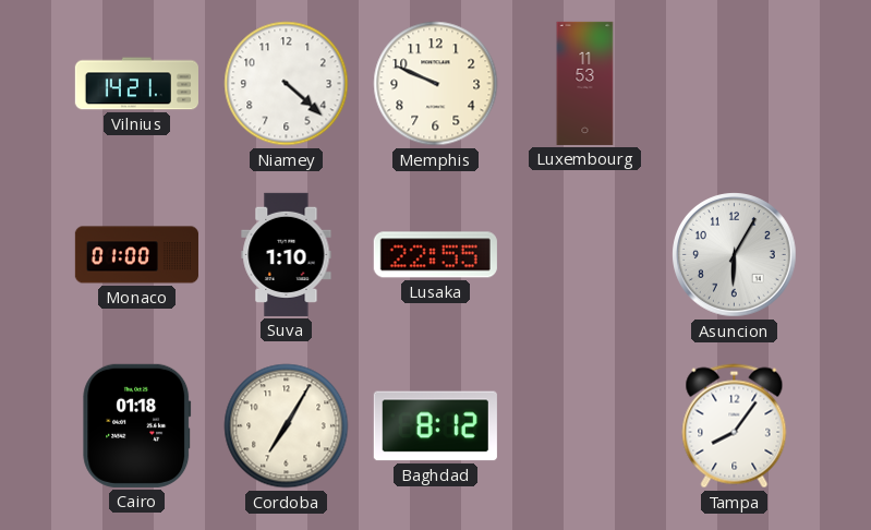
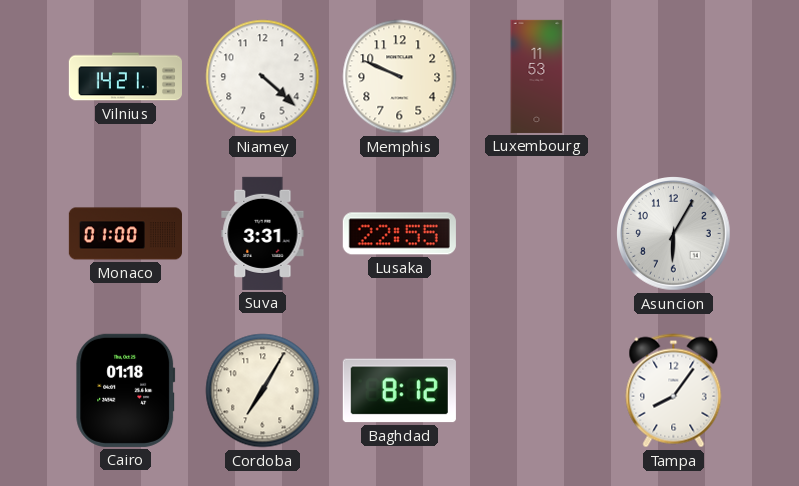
Suva: 1:10 -> 3:31
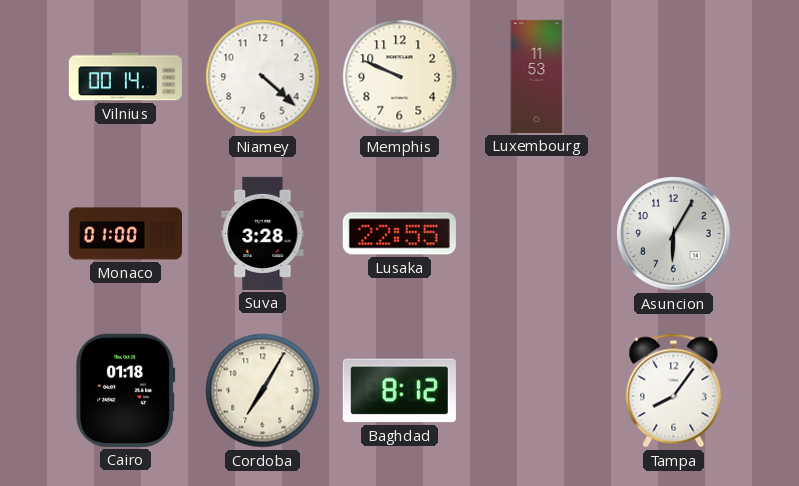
Vilnius: 14:21 -> 00:14
Suva: 3:31 -> 3:28
